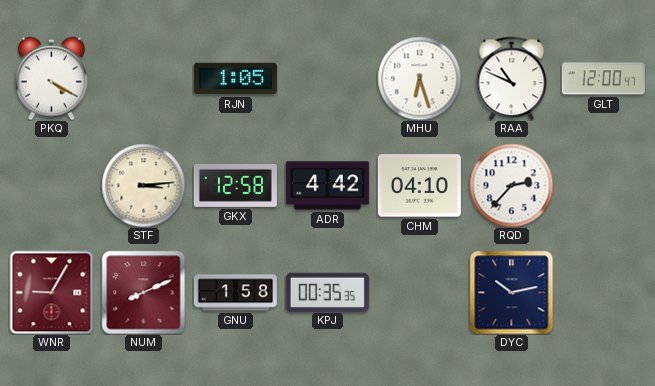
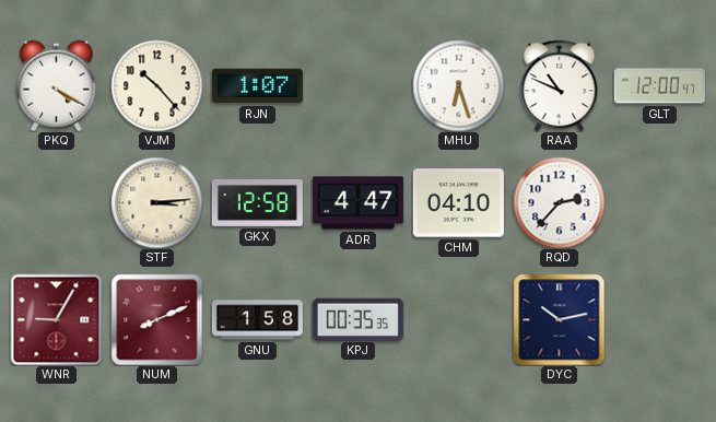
VJM: none -> 10:23
RJN: 1:05 -> 1:07
ADR: 4:42 -> 4:47
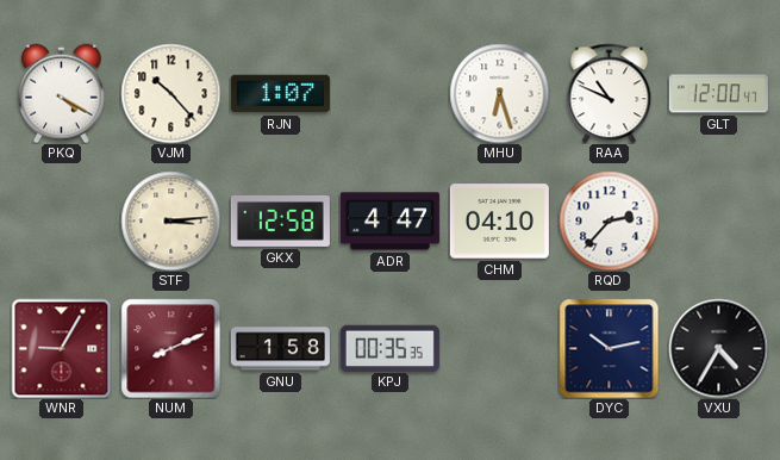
VXU: none -> 4:35
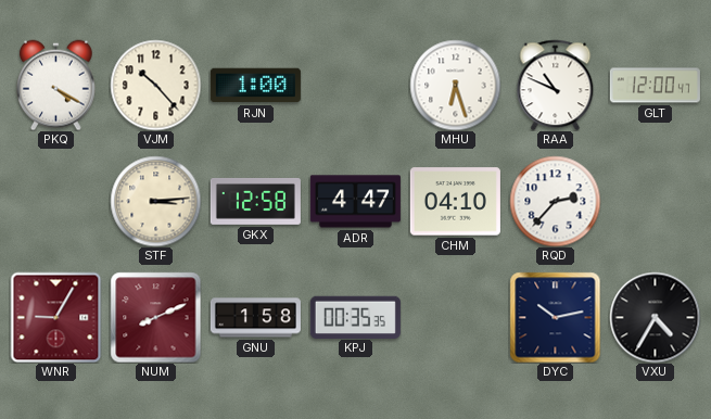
RJN: 1:07 -> 1:00
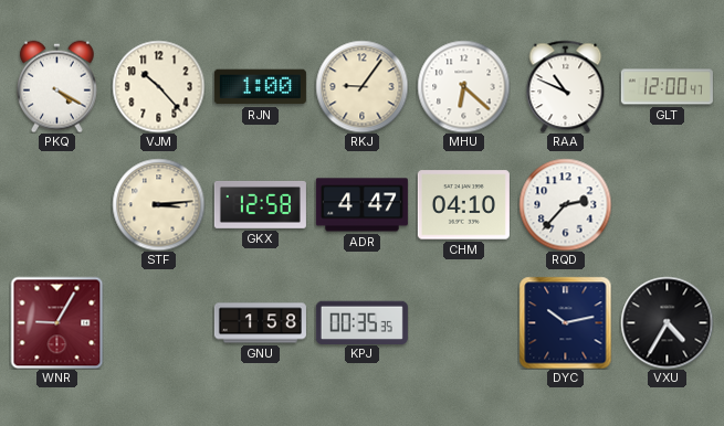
RKJ: none -> 9:06
MHU: 6:27 -> 6:22
NUM: 8:11 -> none
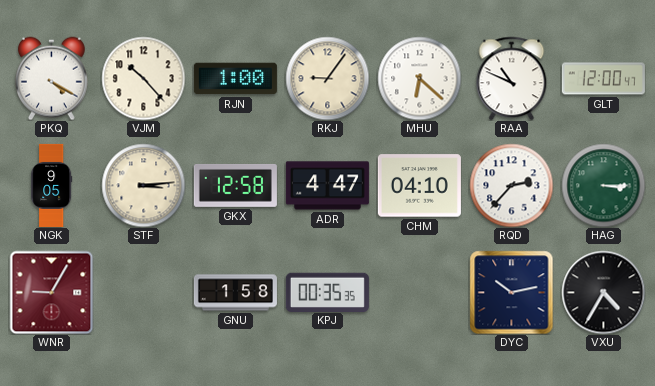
NGK: none -> 9:05
HAG: none -> 3:15
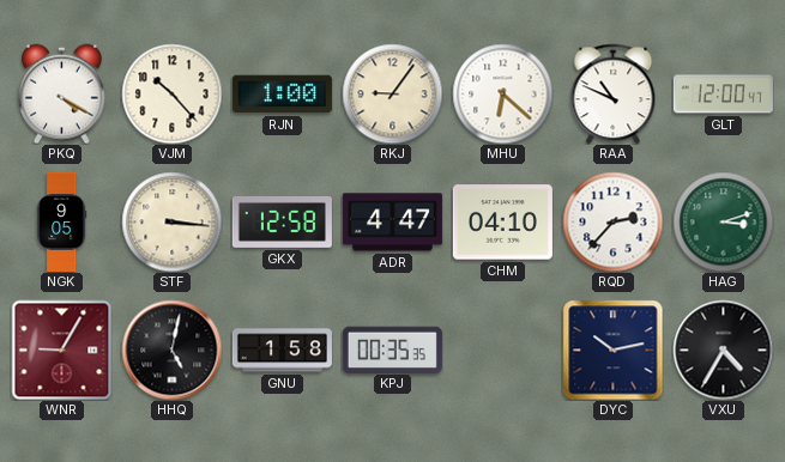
STF: 3:14 -> 3:16
HAG: 3:15 -> 3:12
HHQ: none -> 5:02
